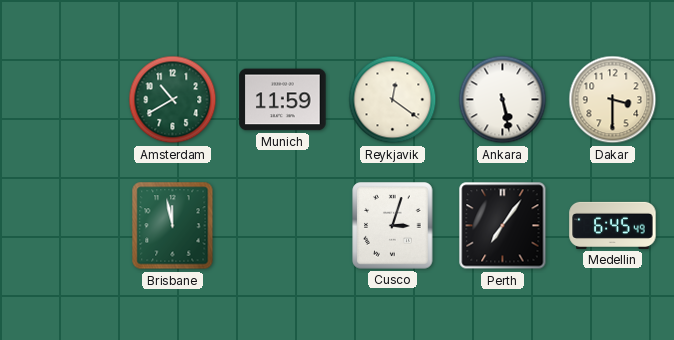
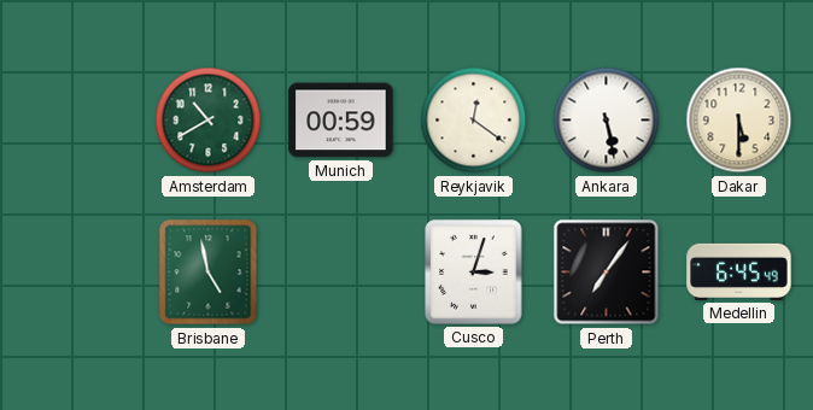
Munich: 11:59 -> 00:59
Dakar: 3:30 -> 5:30
Brisbane: 11:58 -> 4:58
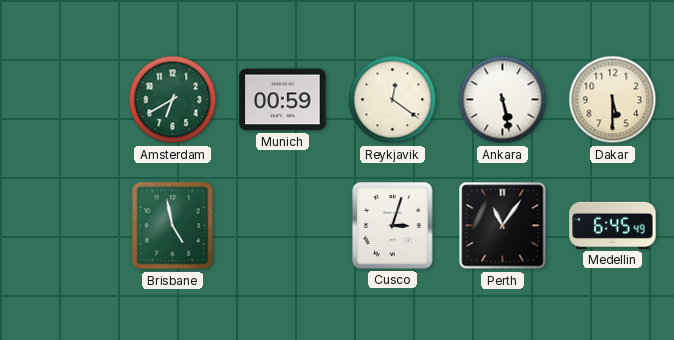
Amsterdam: 10:40 -> 6:40
Perth: 7:06 -> 11:06
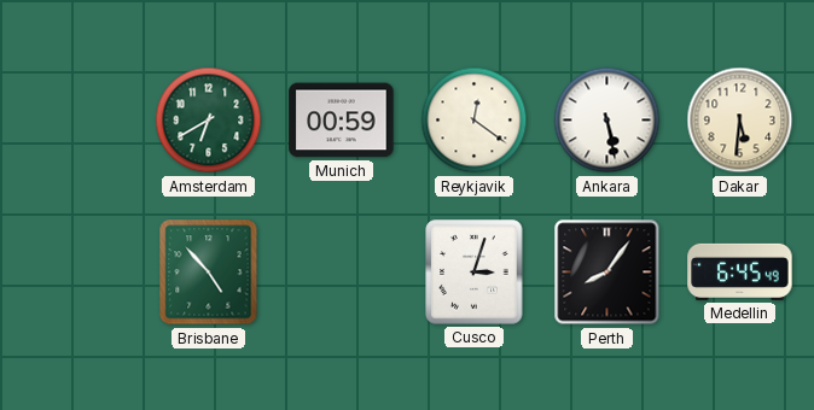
Dakar: 5:30 -> 5:31
Brisbane: 4:58 -> 4:53
Perth: 11:06 -> 8:06
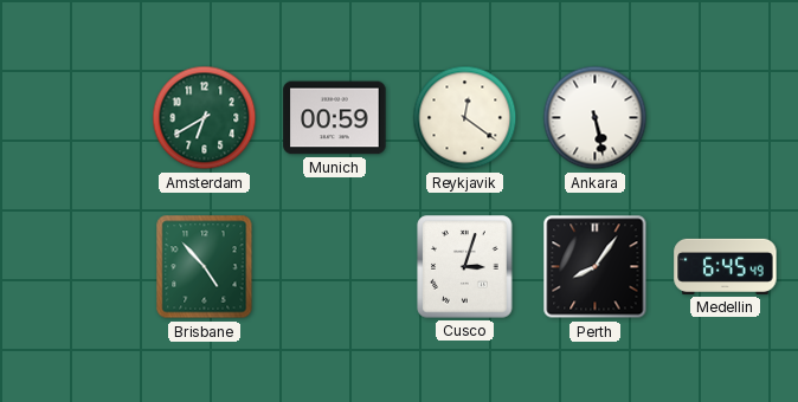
Dakar: 5:31 -> none
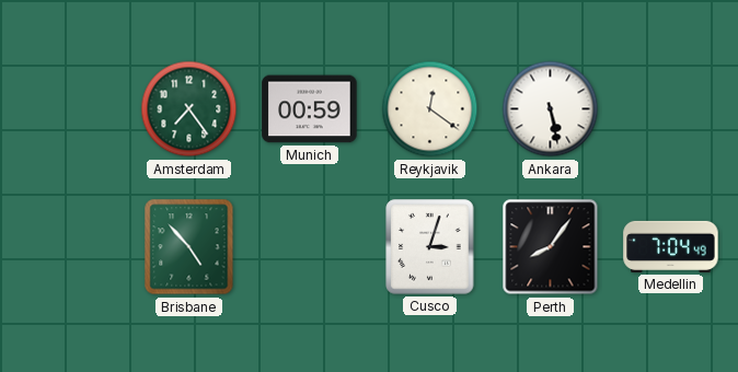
Amsterdam: 6:40 -> 7:24
Medellin: 6:45 -> 7:04
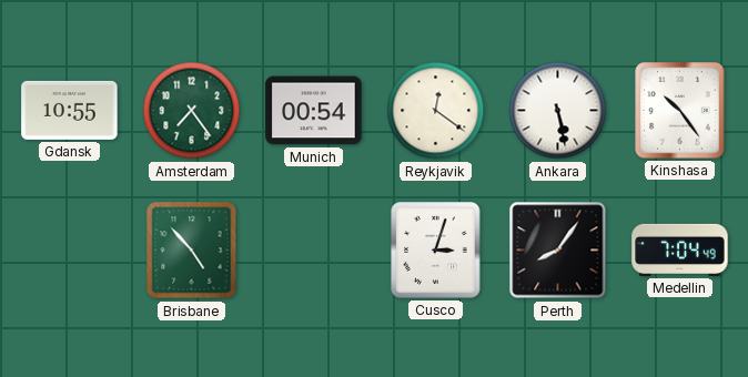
Gdansk: none -> 10:55
Munich: 00:59 -> 00:54
Kinshasa: none -> 10:24
